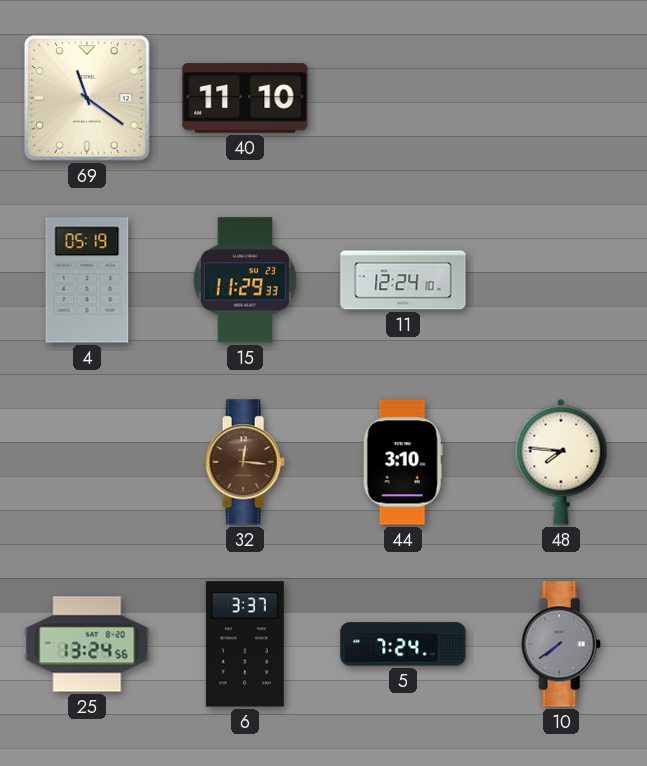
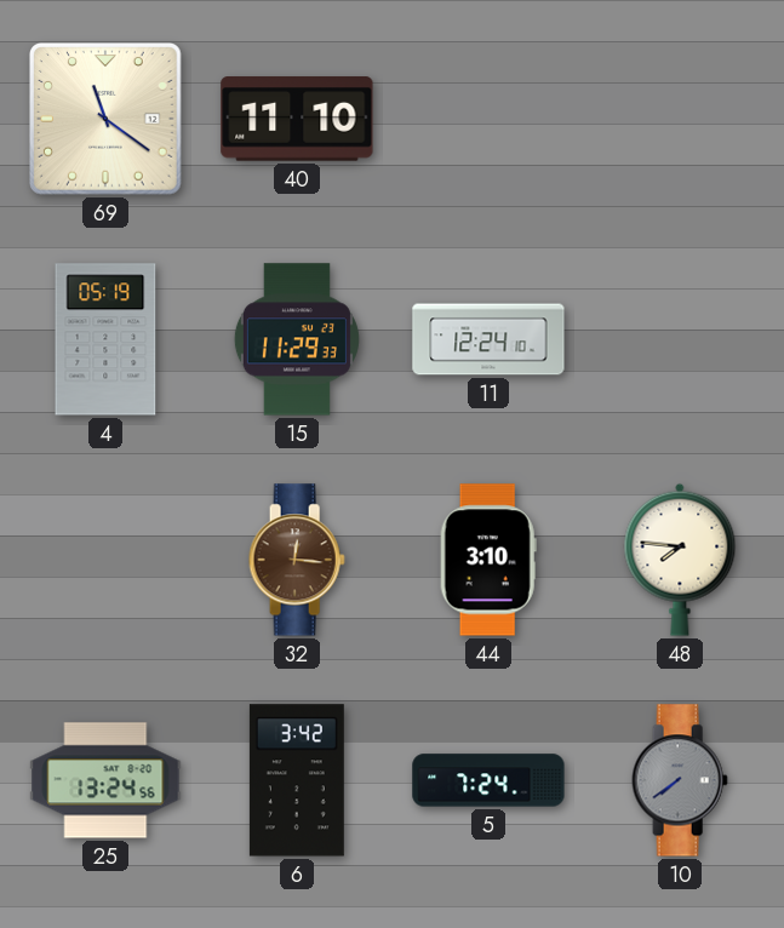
6: 3:37 -> 3:42
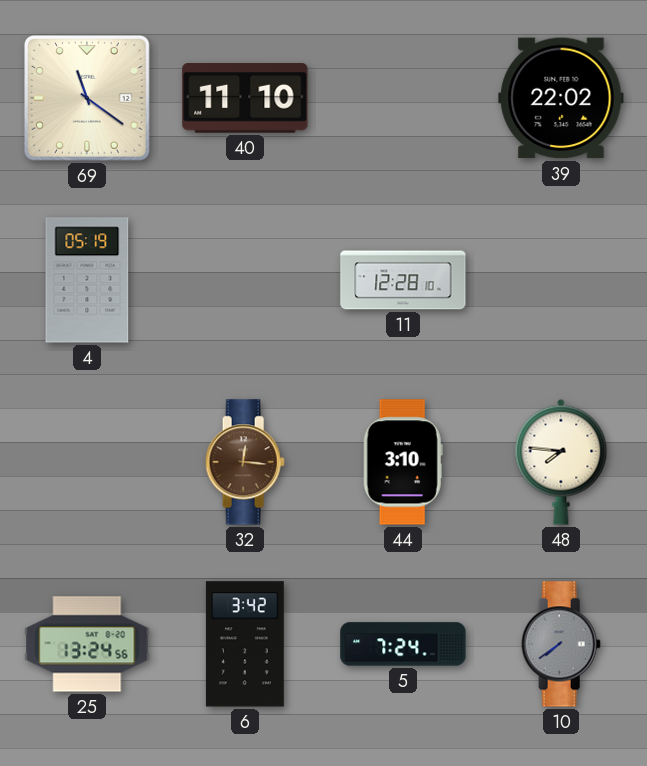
39: none -> 22:02
15: 11:29 -> none
11: 12:24 -> 12:28
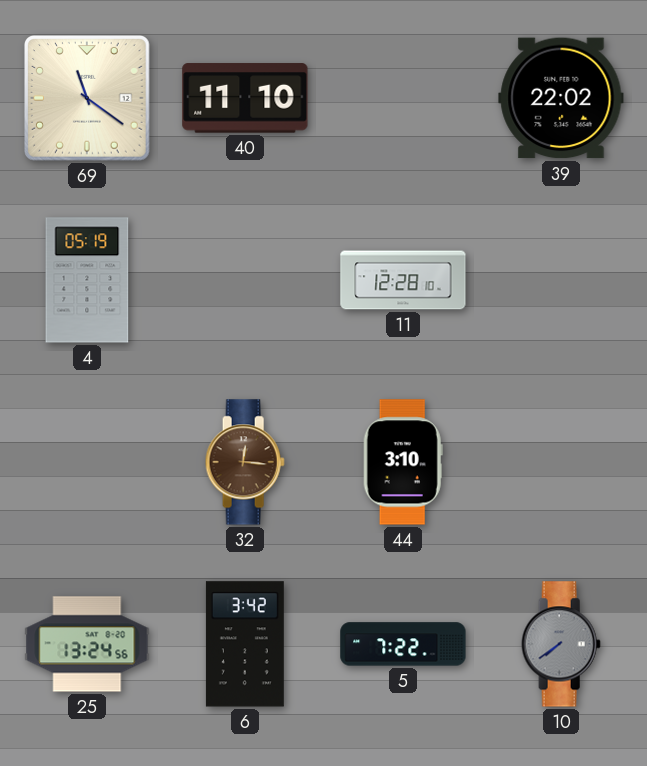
48: 7:46 -> none
5: 7:24 -> 7:22
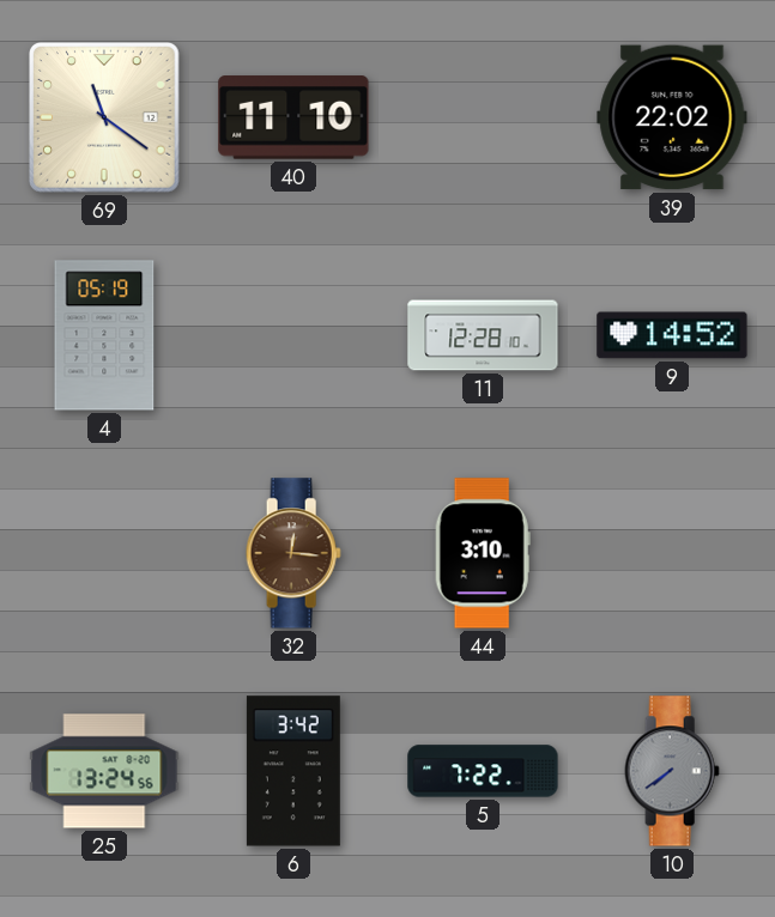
9: none -> 14:52
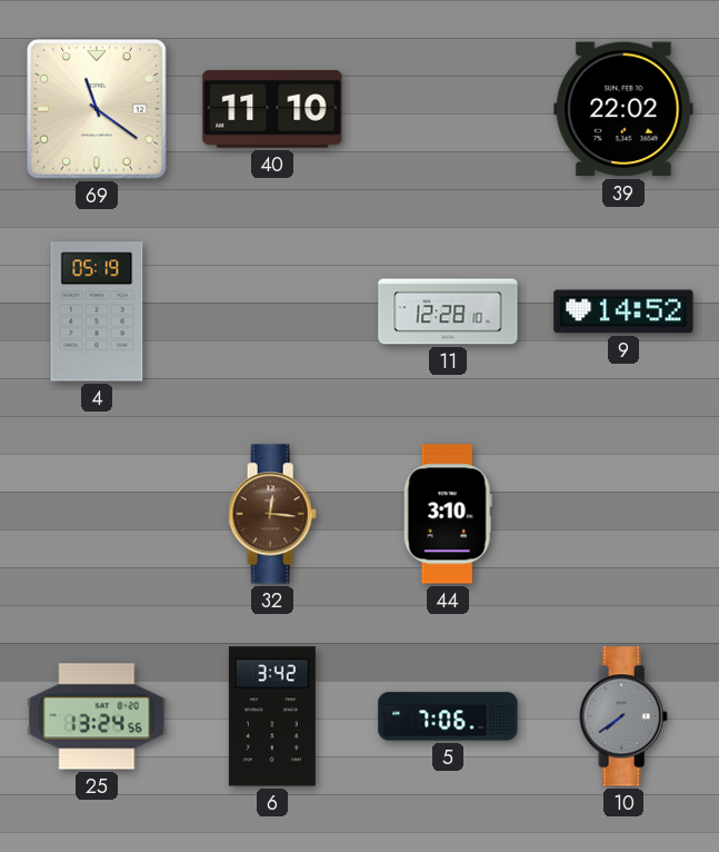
5: 7:22 -> 7:06
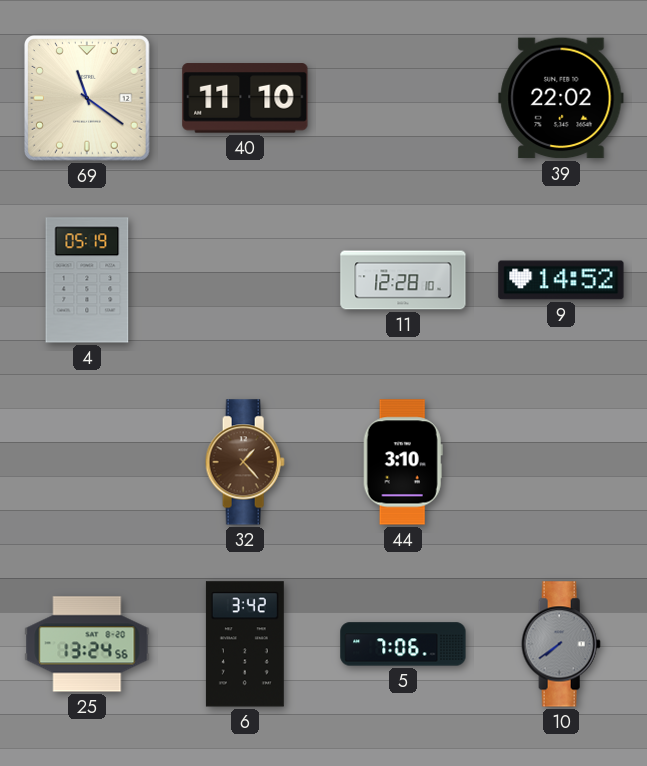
32: 12:16 -> 1:23
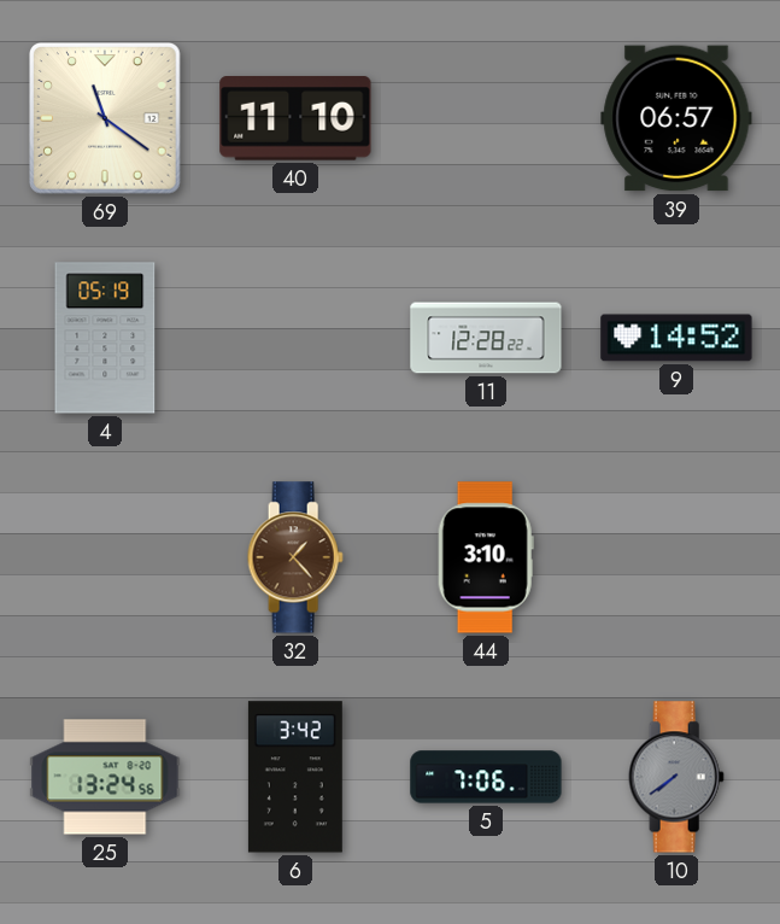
39: 22:02 -> 06:57
11: 12:28:10 -> 12:28:22
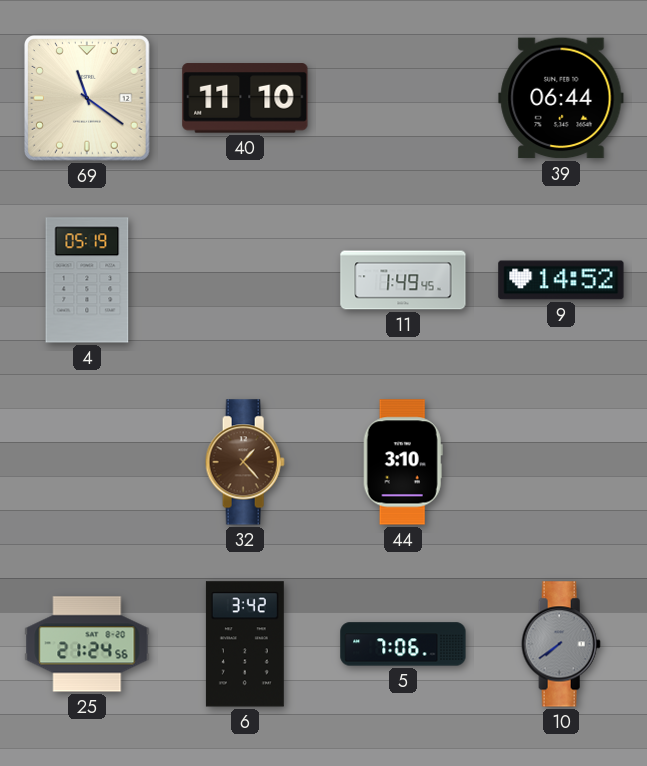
39: 06:57 -> 06:44
11: 12:28 -> 1:49
25: 13:24 -> 21:24
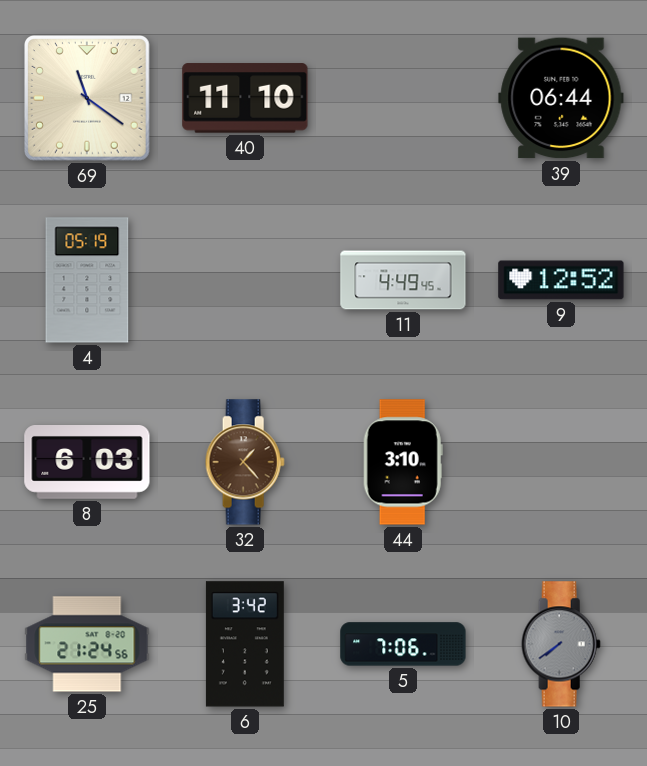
11: 1:49 -> 4:49
9: 14:52 -> 12:52
8: none -> 6:03
